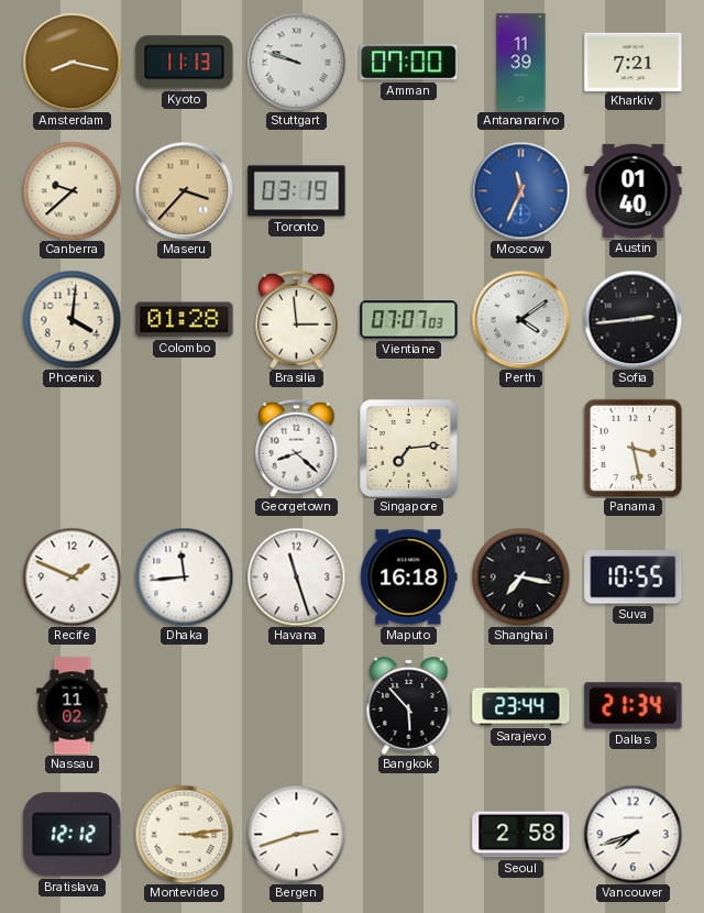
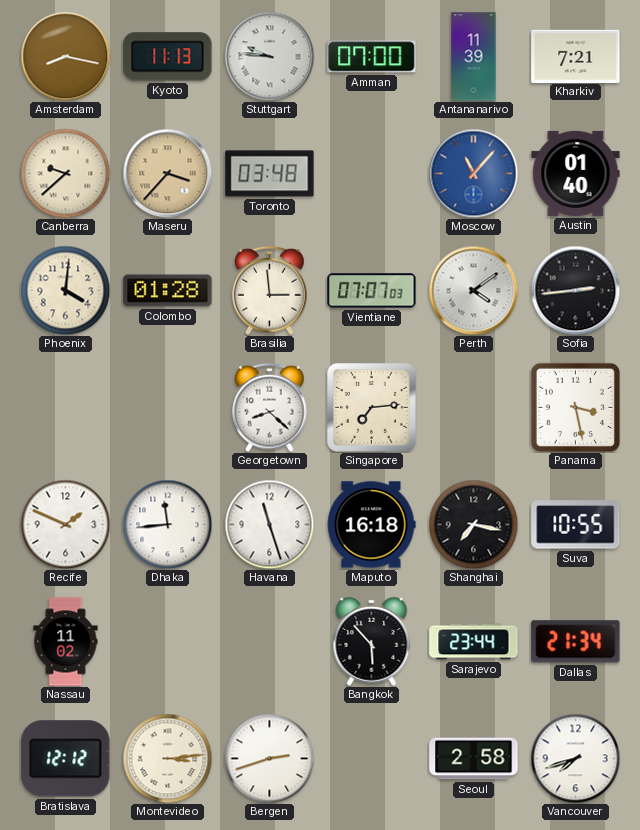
Stuttgart: 9:48 -> 9:46
Toronto: 03:19 -> 03:48
Moscow: 11:34 -> 11:07
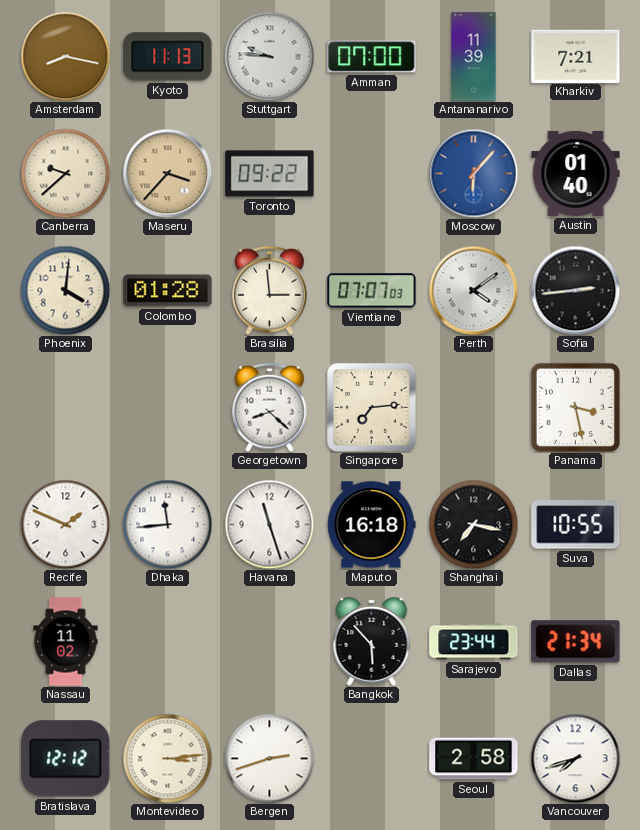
Toronto: 03:48 -> 09:22
Moscow: 11:07 -> 6:07
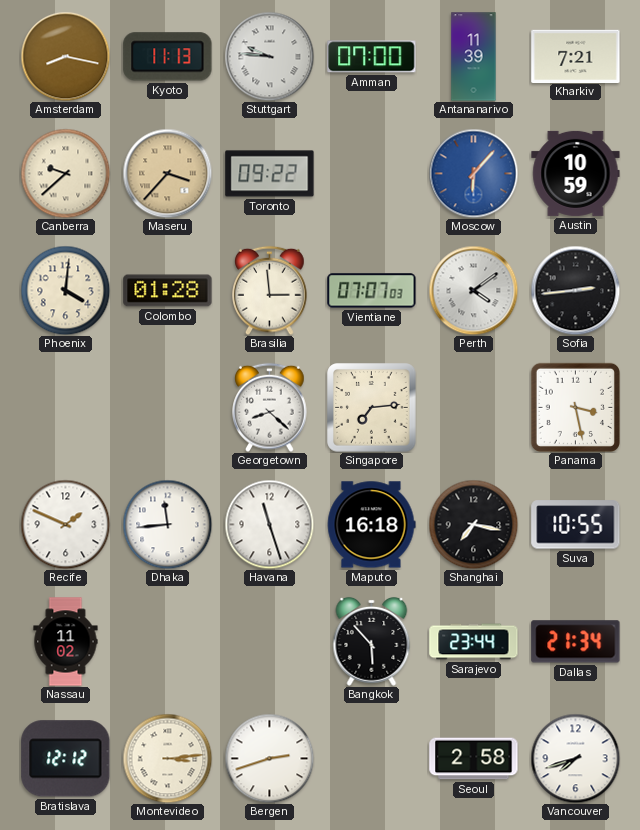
Austin: 01:40 -> 10:59
